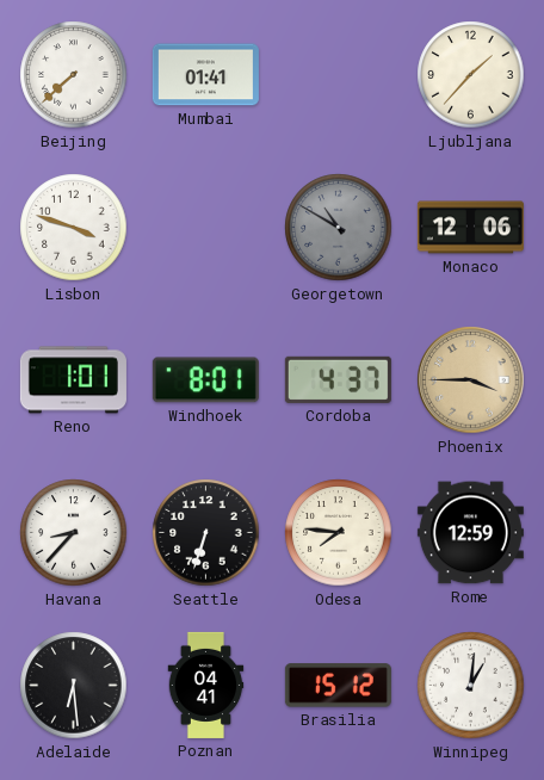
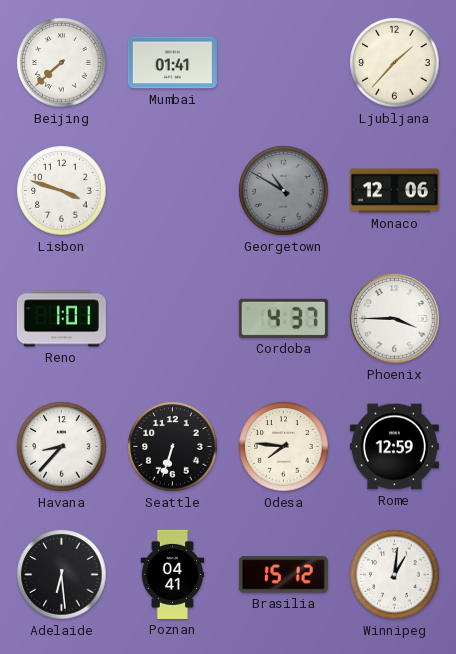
Windhoek: 8:01 -> none
Phoenix dial: champagne -> white
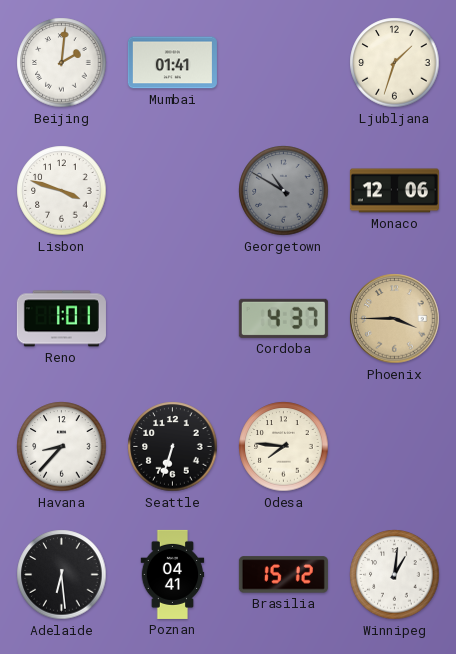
Beijing: 7:38 -> 2:01
Ljubljana: 1:37 -> 1:33
Phoenix dial: white -> champagne
Rome: 12:59 -> none
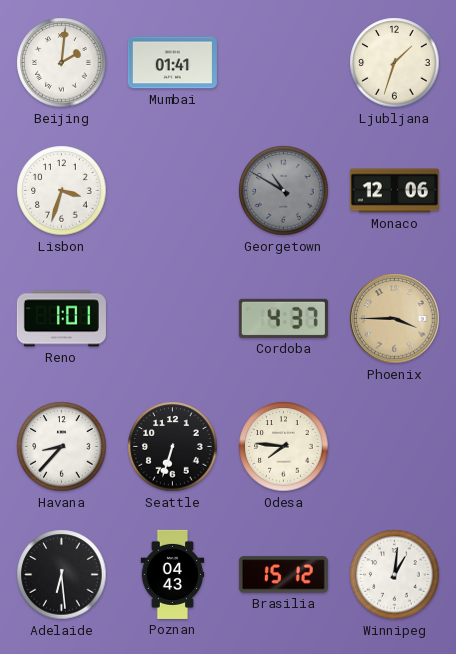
Lisbon: 3:48 -> 3:33
Poznan: 04:41 -> 04:43
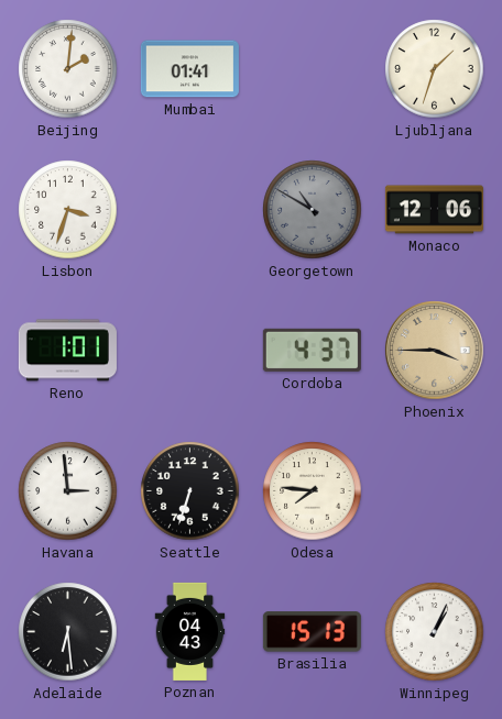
Havana: 8:37 -> 2:59
Brasilia: 15:12 -> 15:13
Winnipeg: 1:01 -> 1:04
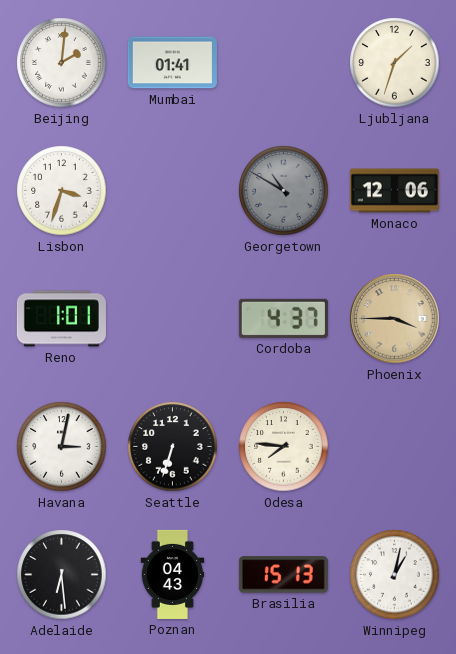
Havana: 2:59 -> 3:02
Winnipeg: 1:04 -> 1:02
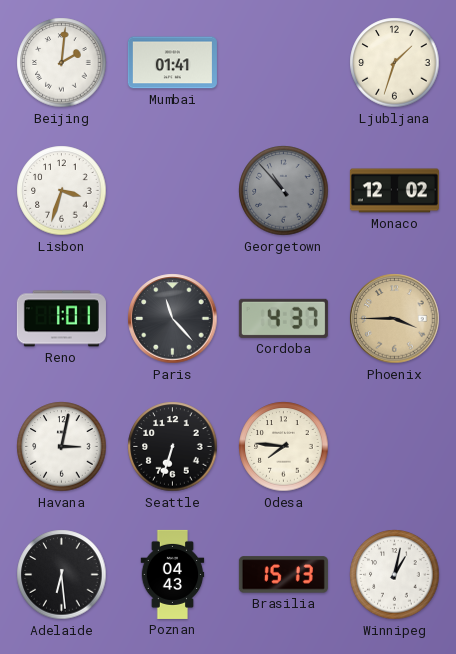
Georgetown: 10:50 -> 10:53
Monaco: 12:06 -> 12:02
Paris: none -> 11:23
